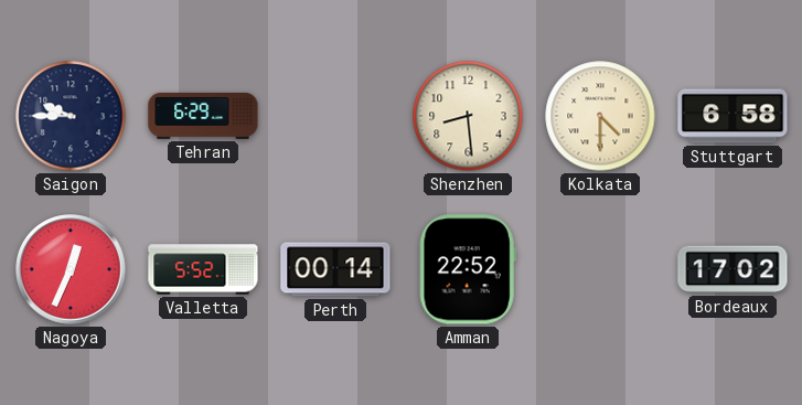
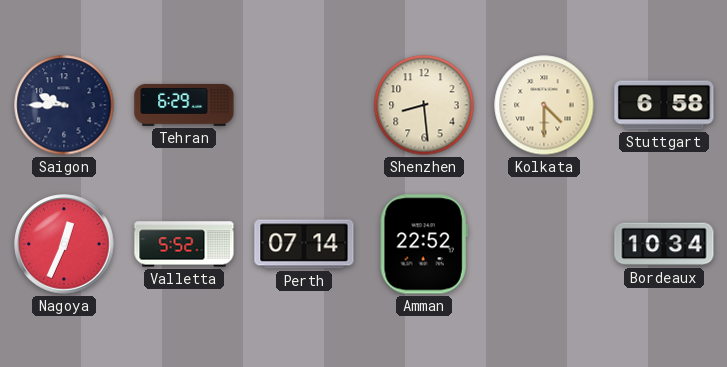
Perth: 00:14 -> 07:14
Bordeaux: 17:02 -> 10:34
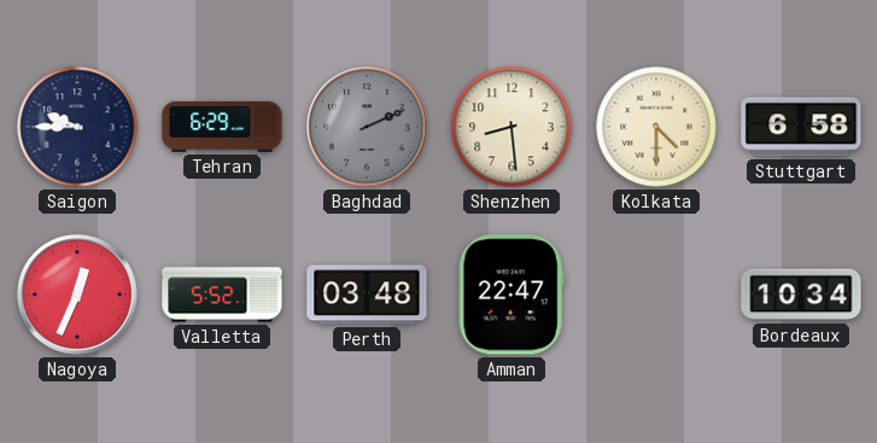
Baghdad: none -> 2:11
Perth: 07:14 -> 03:48
Amman: 22:52 -> 22:47
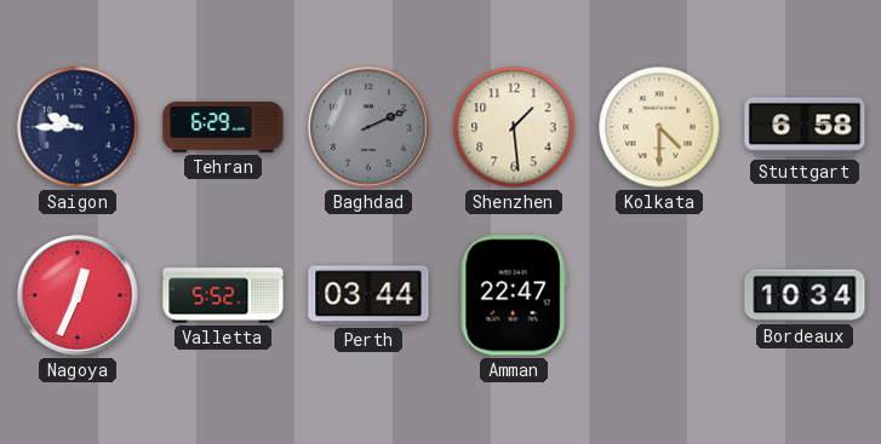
Shenzhen: 8:29 -> 1:29
Perth: 03:48 -> 03:44
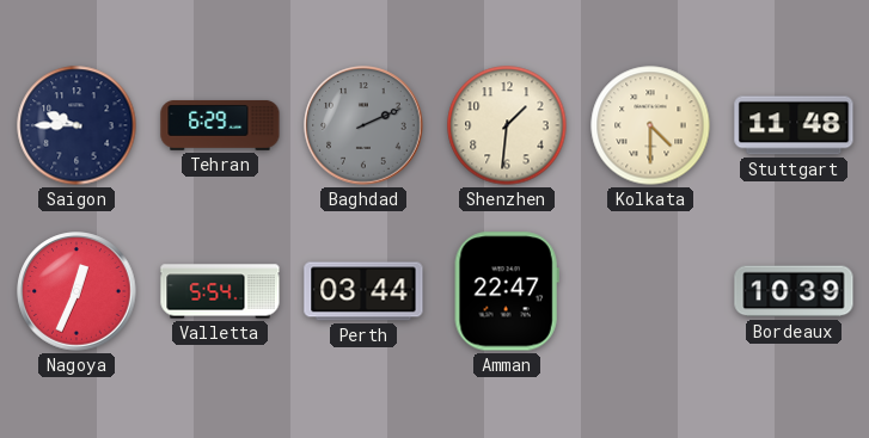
Shenzhen: 1:29 -> 1:31
Stuttgart: 6:58 -> 11:48
Valletta: 5:52 -> 5:54
Bordeaux: 10:34 -> 10:39
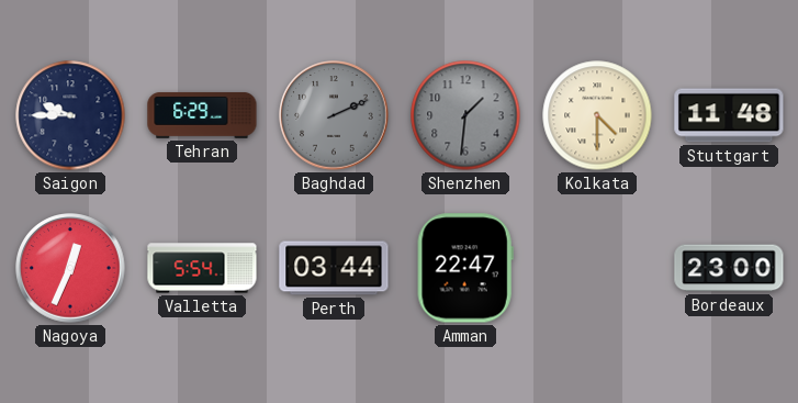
Shenzhen dial: cream -> grey
Bordeaux: 10:39 -> 23:00
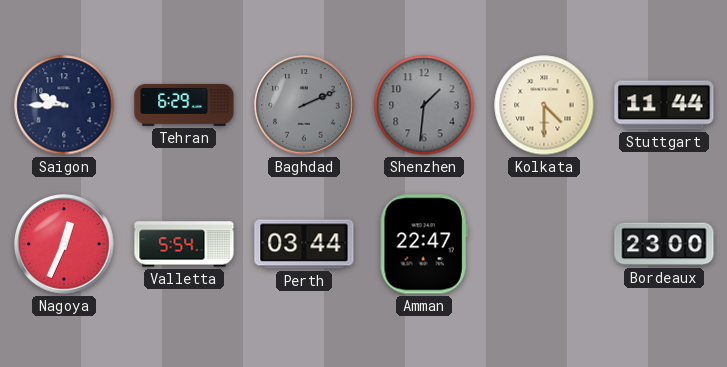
Stuttgart: 11:48 -> 11:44
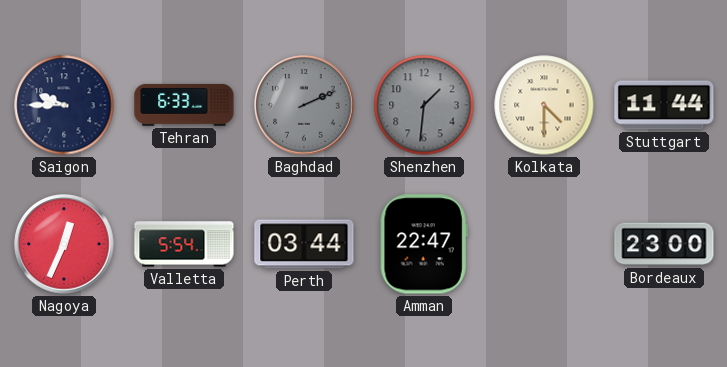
Tehran: 6:29 -> 6:33
